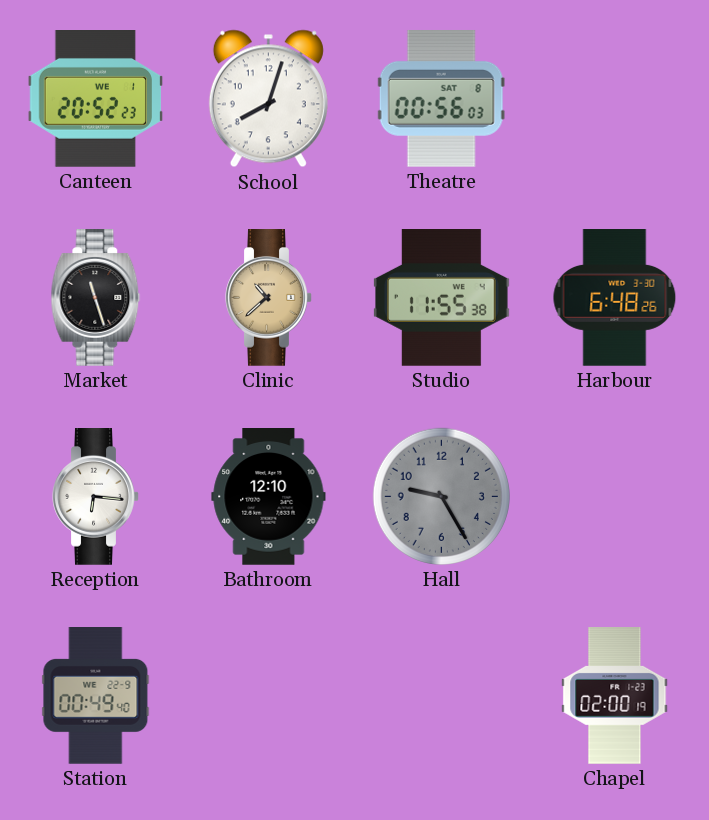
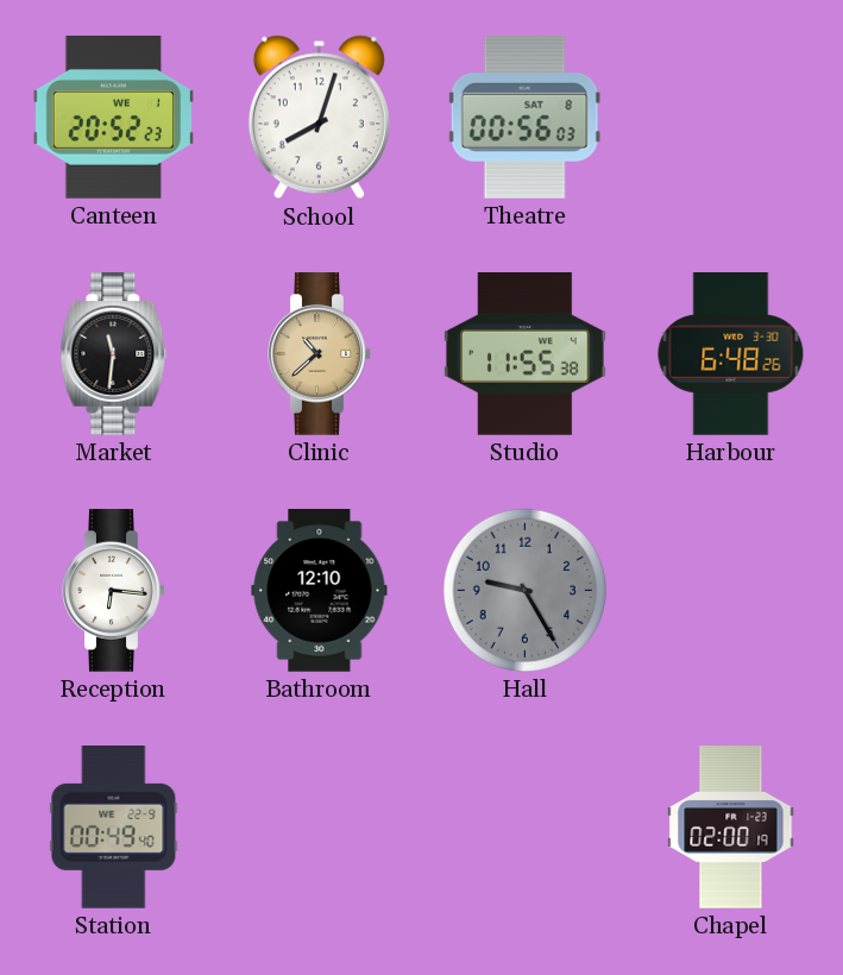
Market: 11:27 -> 11:31
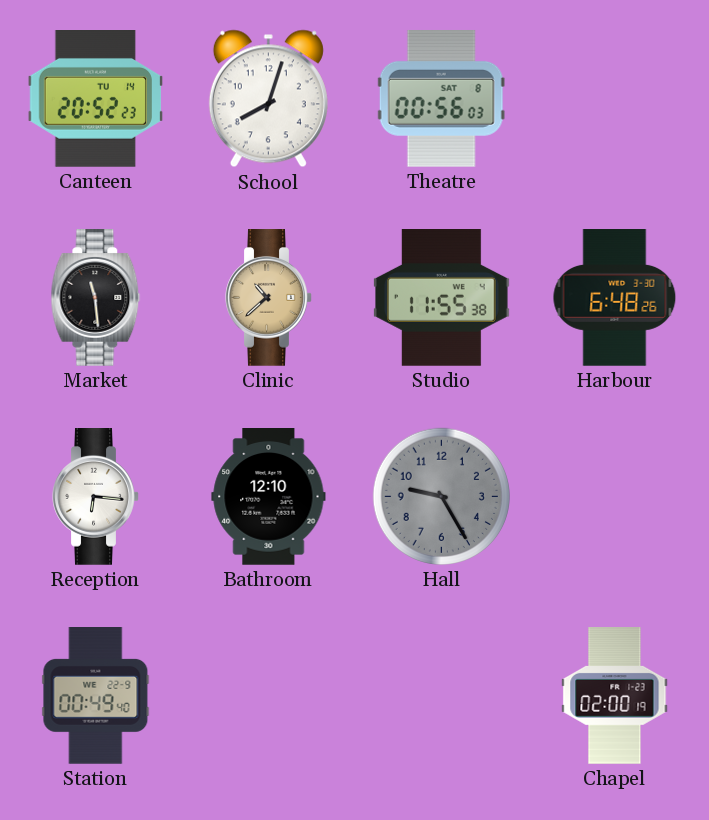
Canteen date: WE 1 -> TU 14
Market: 11:31 -> 11:29
